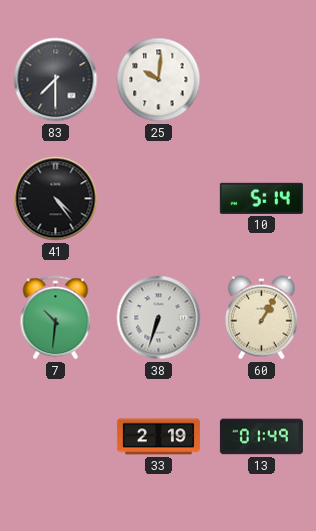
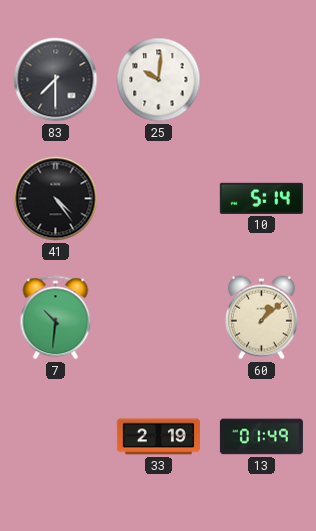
38: 6:33 -> none
60: 1:05 -> 1:08
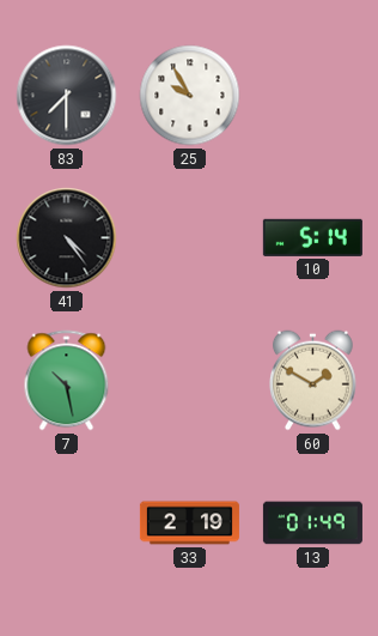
25: 10:01 -> 9:55
7: 10:31 -> 10:28
60: 1:08 -> 1:50
